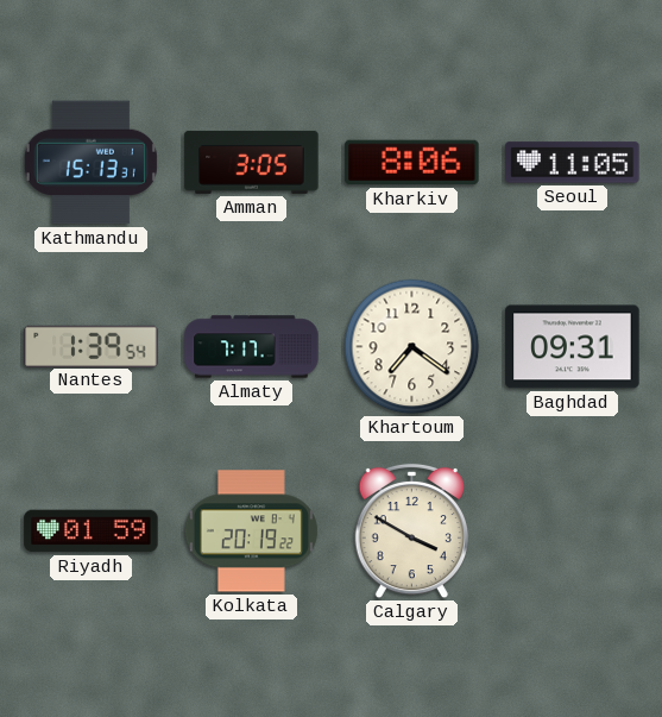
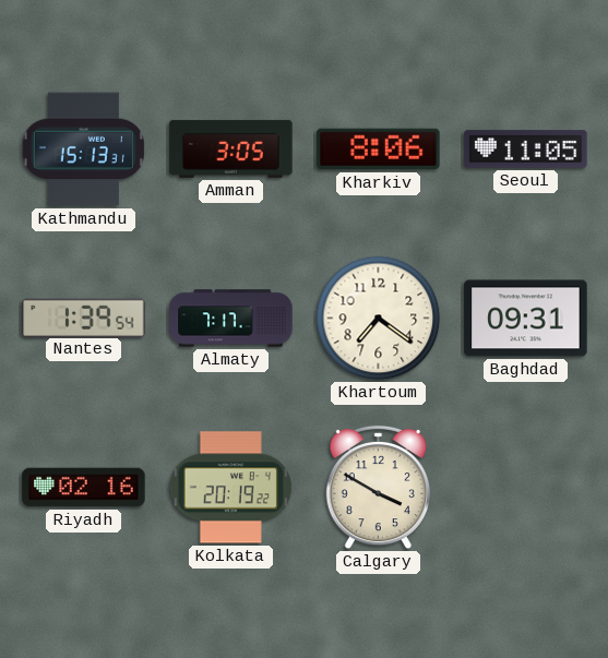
Riyadh: 01:59 -> 02:16
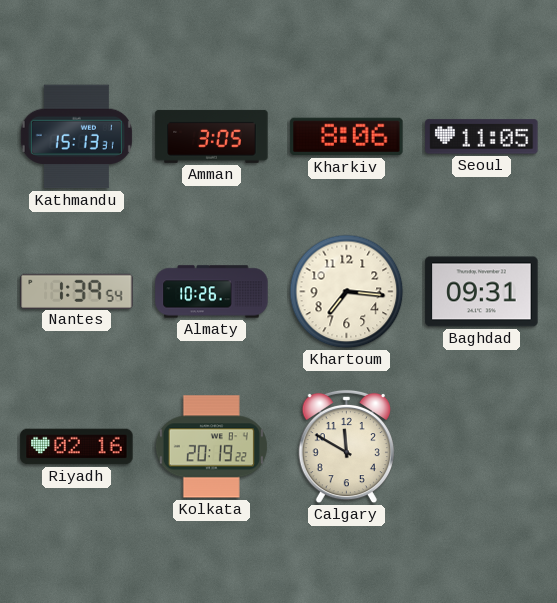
Almaty: 7:17 -> 10:26
Khartoum: 7:21 -> 7:16
Calgary: 3:50 -> 11:50
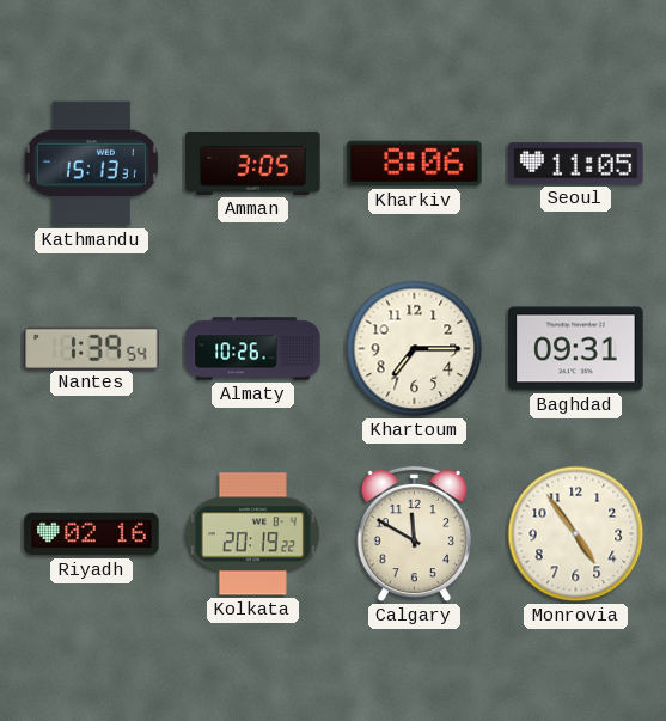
Khartoum: 7:16 -> 7:15
Monrovia: none -> 4:54
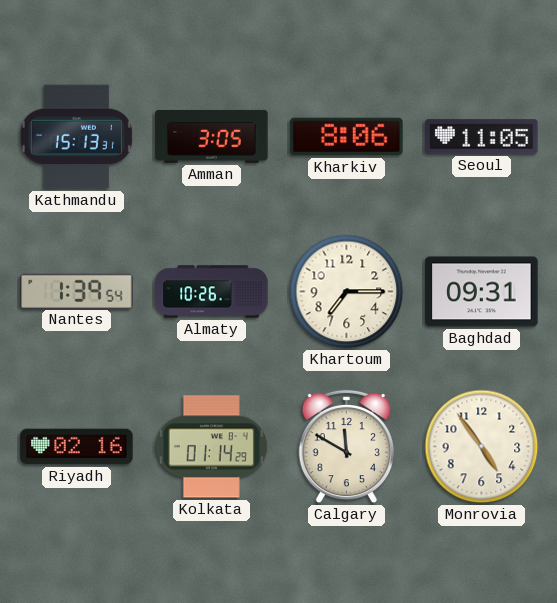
Kolkata: 20:19 -> 01:14
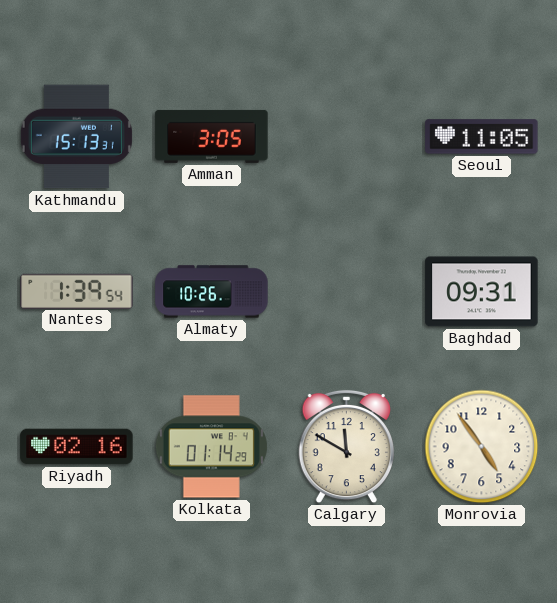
Kharkiv: 8:06 -> none
Khartoum: 7:15 -> none
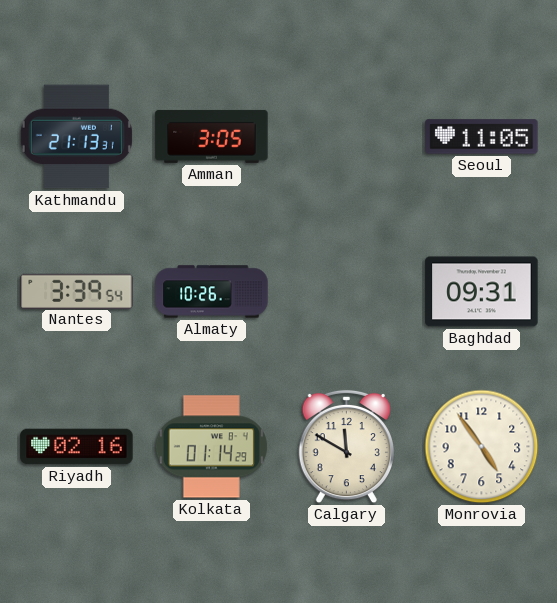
Kathmandu: 15:13 -> 21:13
Nantes: 1:39 -> 3:39
